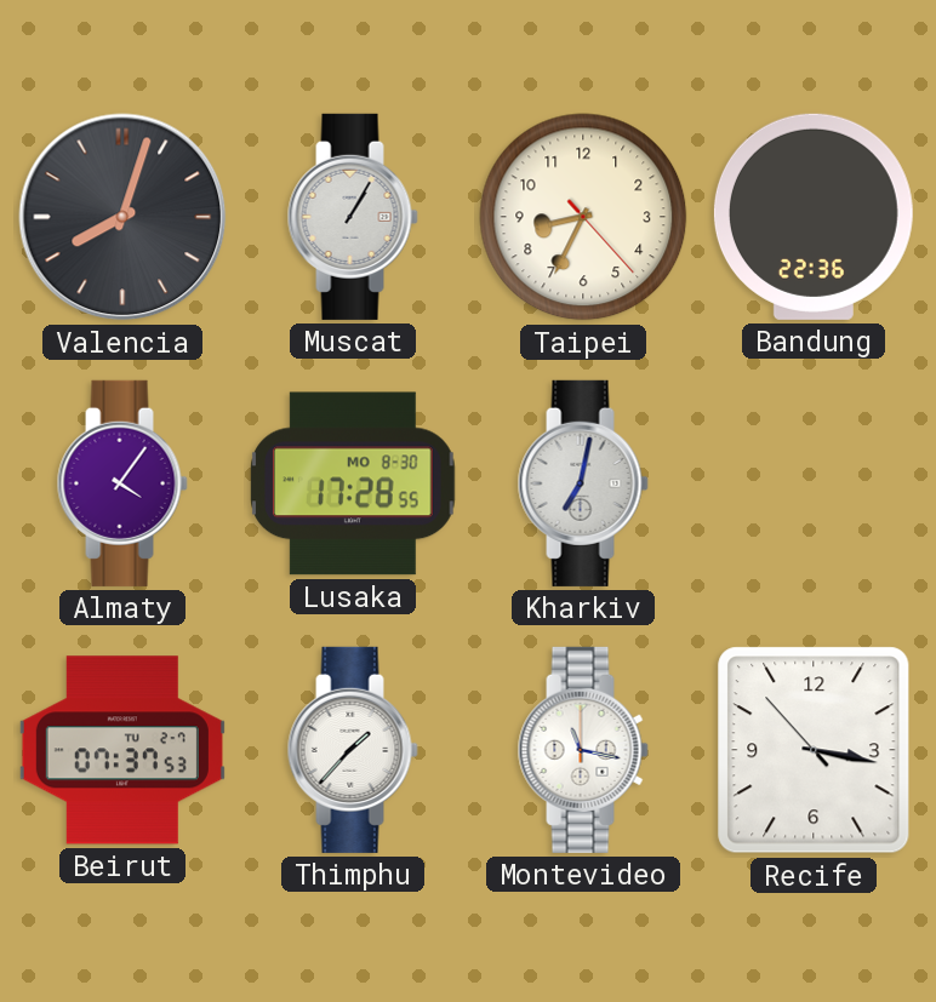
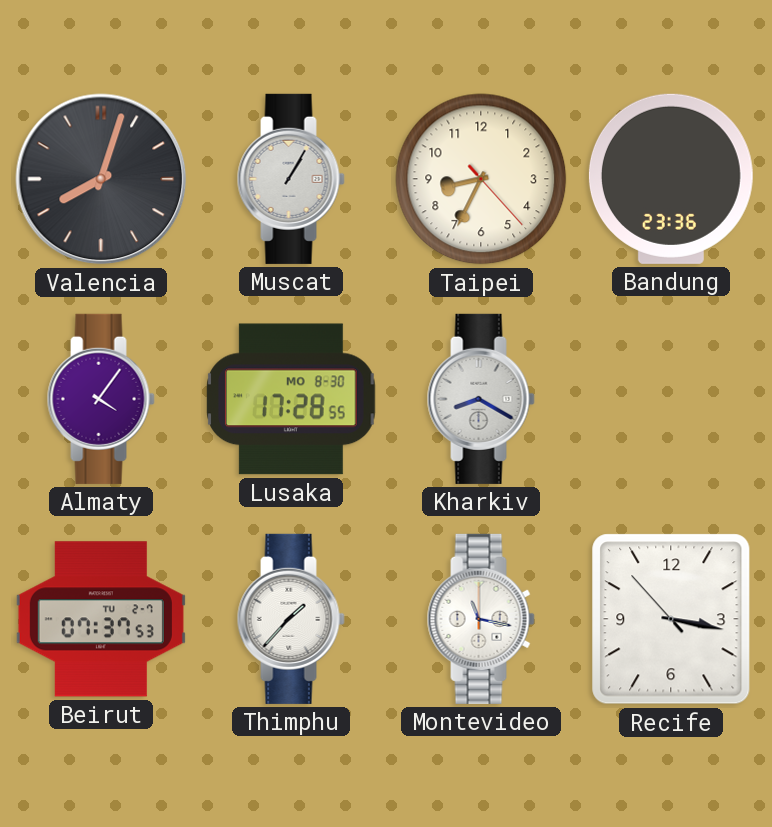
Bandung: 22:36 -> 23:36
Kharkiv: 7:02 -> 8:20
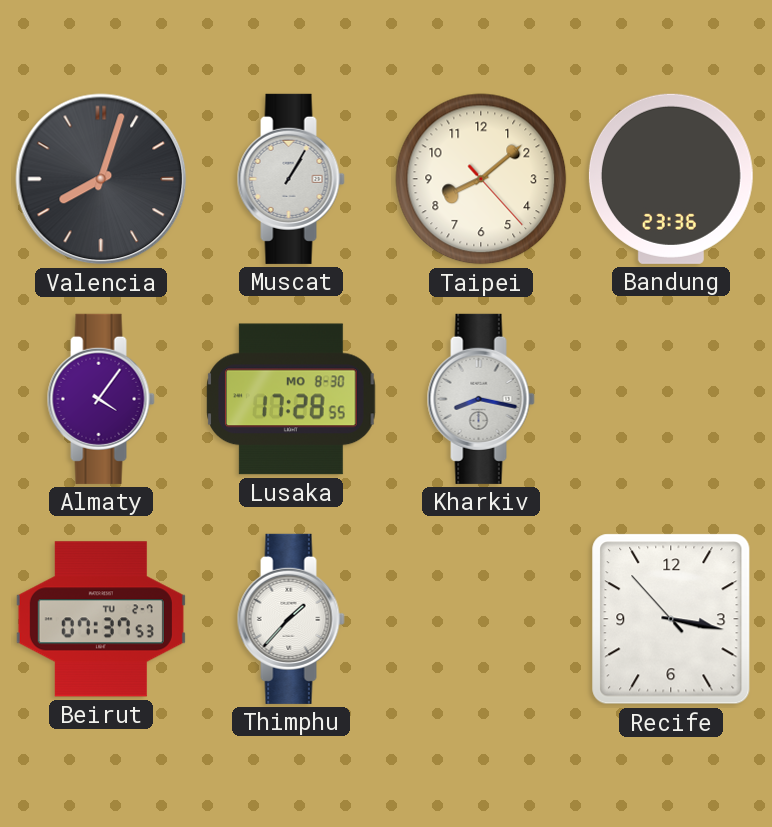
Taipei: 8:34 -> 8:08
Kharkiv: 8:20 -> 8:17
Montevideo: 11:17 -> none
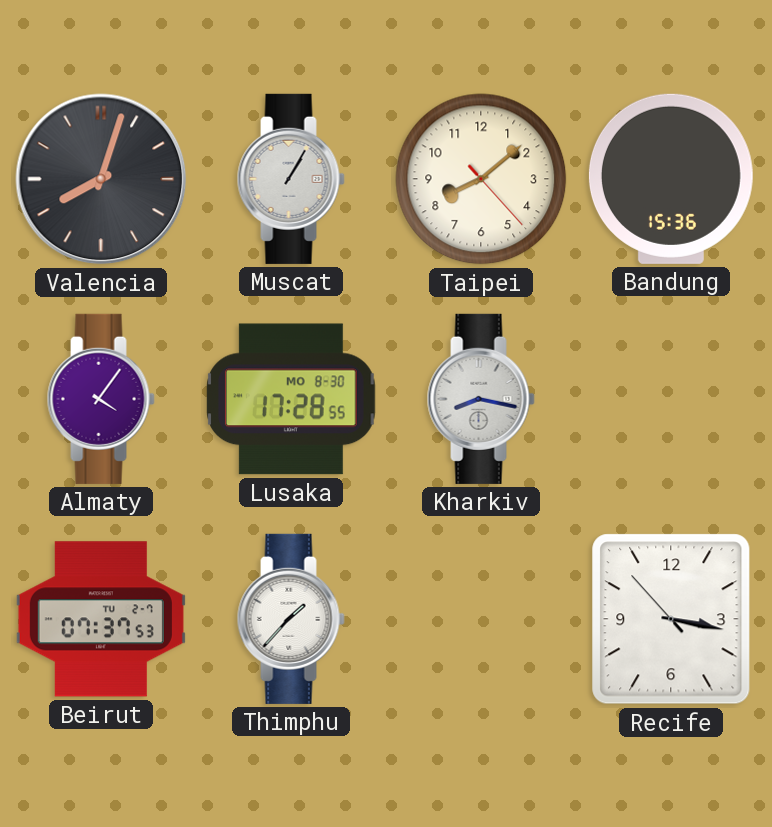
Bandung: 23:36 -> 15:36
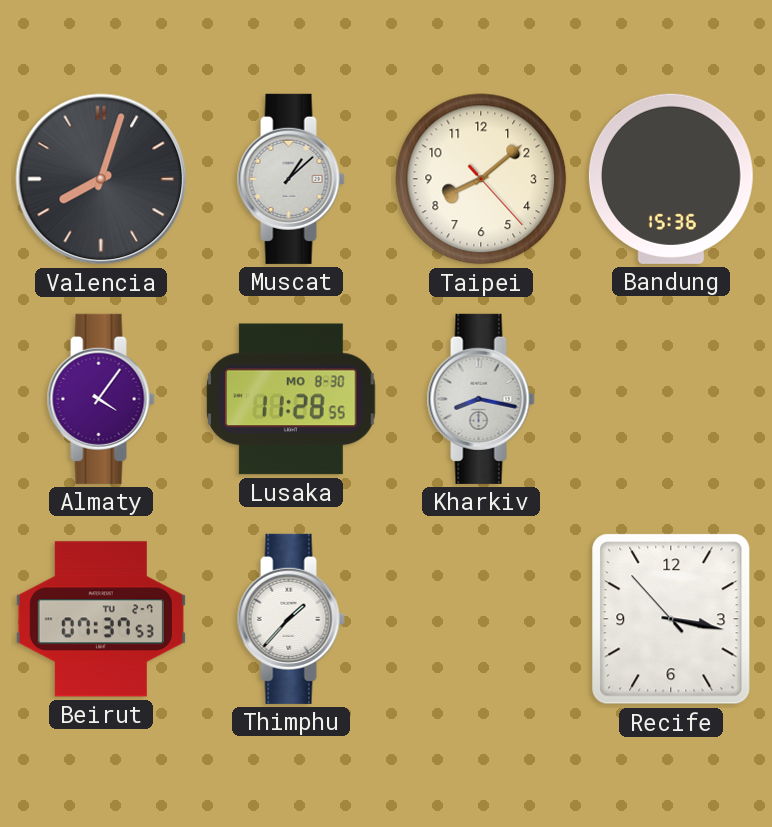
Muscat: 1:05 -> 1:08
Lusaka: 17:28 -> 11:28
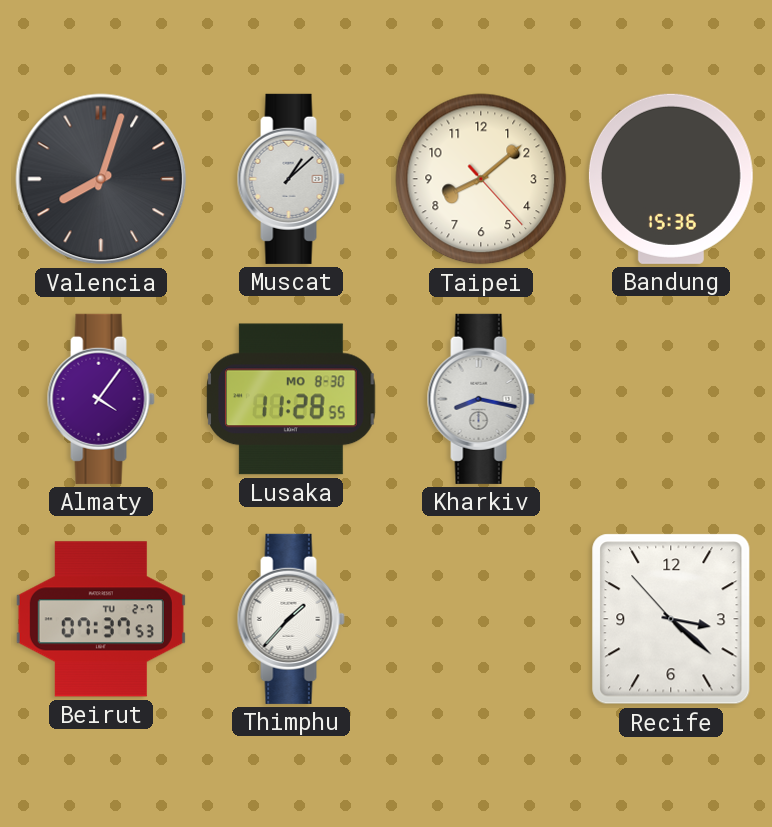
Recife: 3:16 -> 3:21
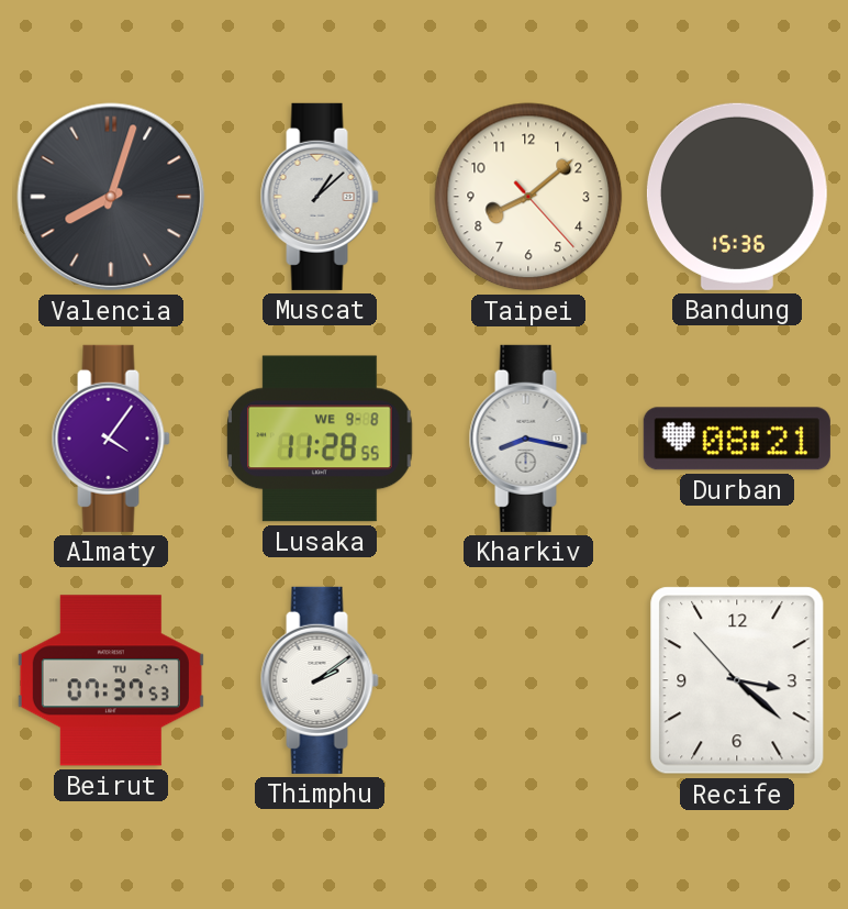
Lusaka date: MO 8-30 -> WE 9-8
Durban: none -> 08:21
Thimphu: 1:37 -> 2:09
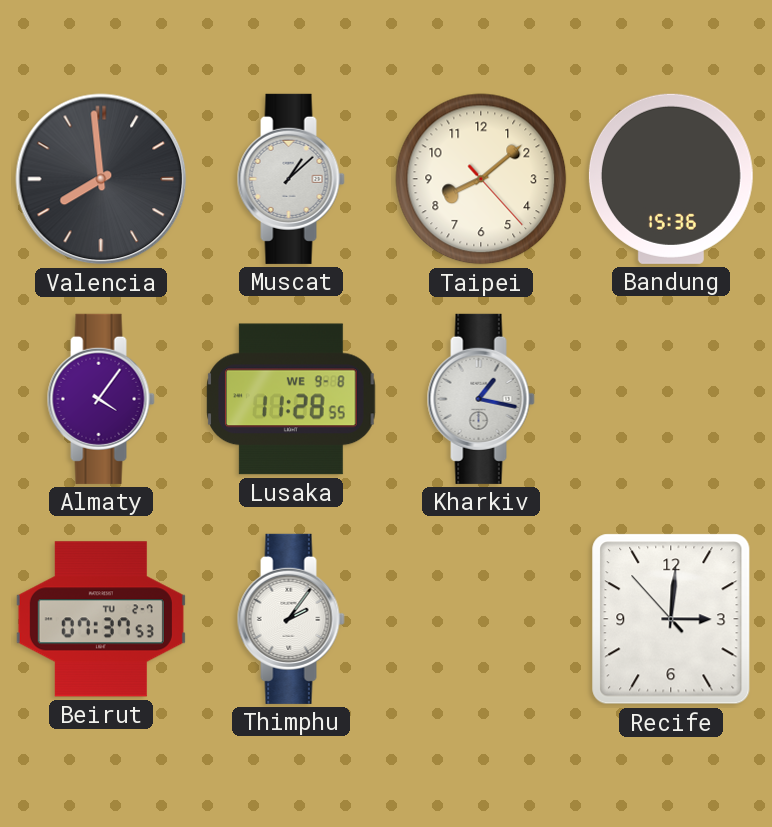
Valencia: 8:03 -> 7:59
Kharkiv: 8:17 -> 1:17
Durban: 08:21 -> none
Thimphu: 2:09 -> 2:06
Recife: 3:21 -> 3:00
